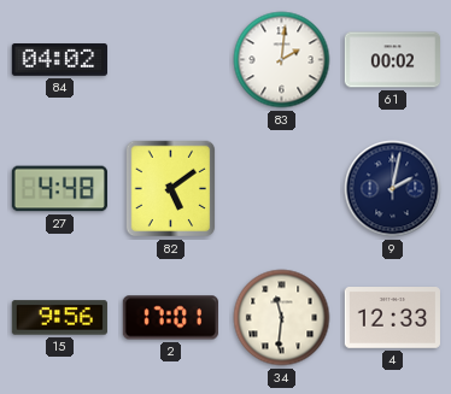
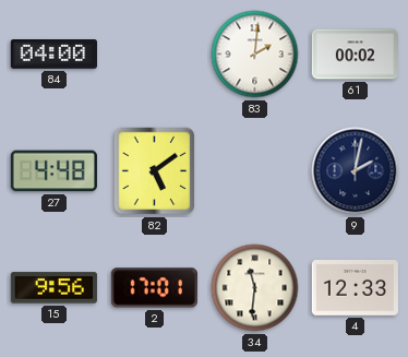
84: 04:02 -> 04:00
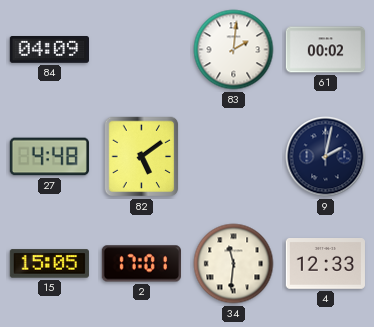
84: 04:00 -> 04:09
15: 9:56 -> 15:05
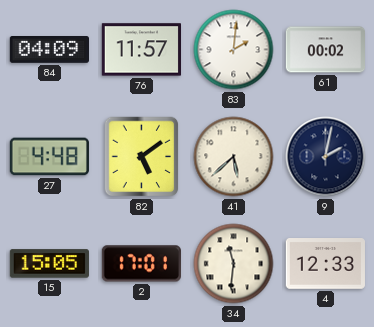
76: none -> 11:57
41: none -> 5:38
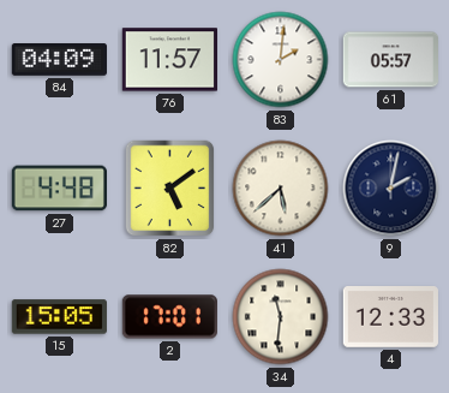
61: 00:02 -> 05:57
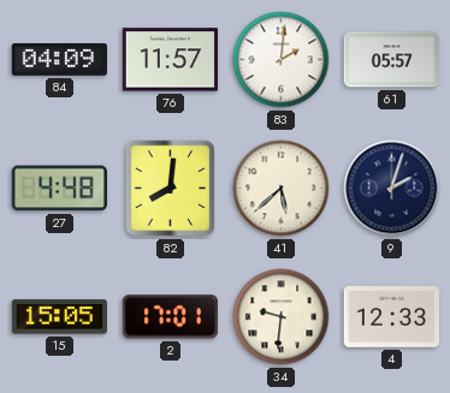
82: 5:09 -> 8:01
9: 2:02 -> 2:03
34: 11:31 -> 9:31
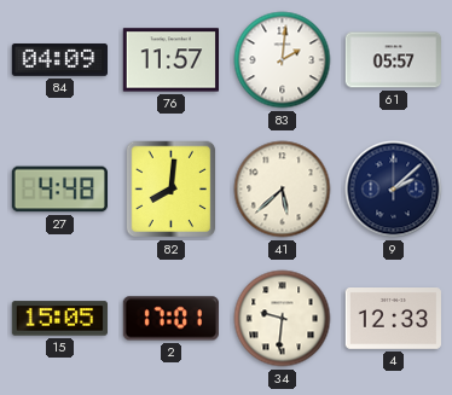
9: 2:03 -> 2:08
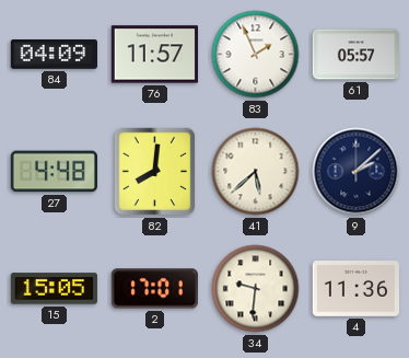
83: 2:01 -> 1:56
4: 12:33 -> 11:36
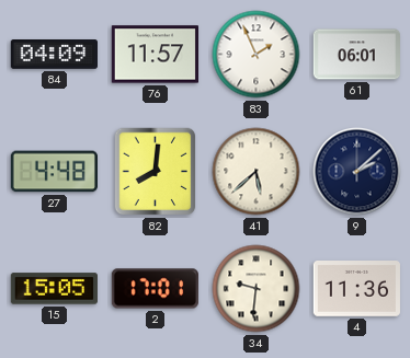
61: 05:57 -> 06:01
